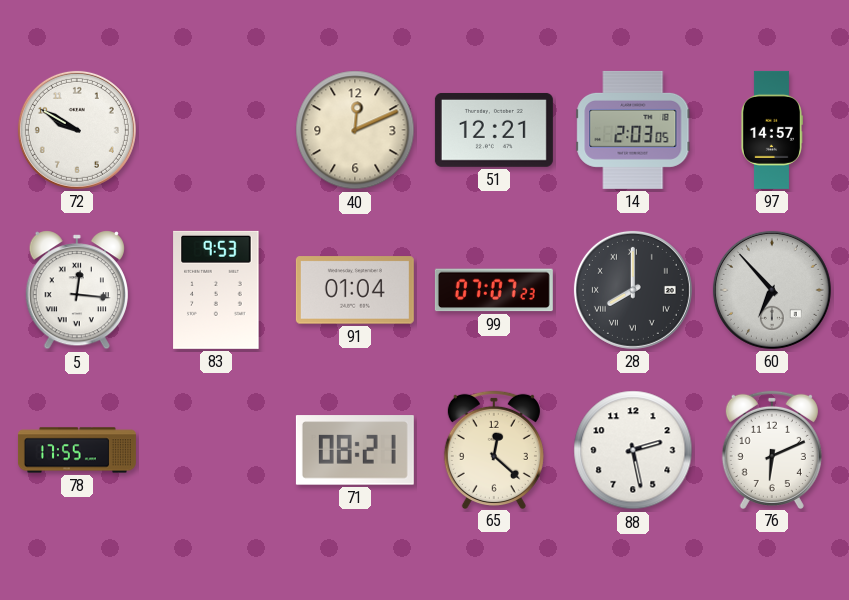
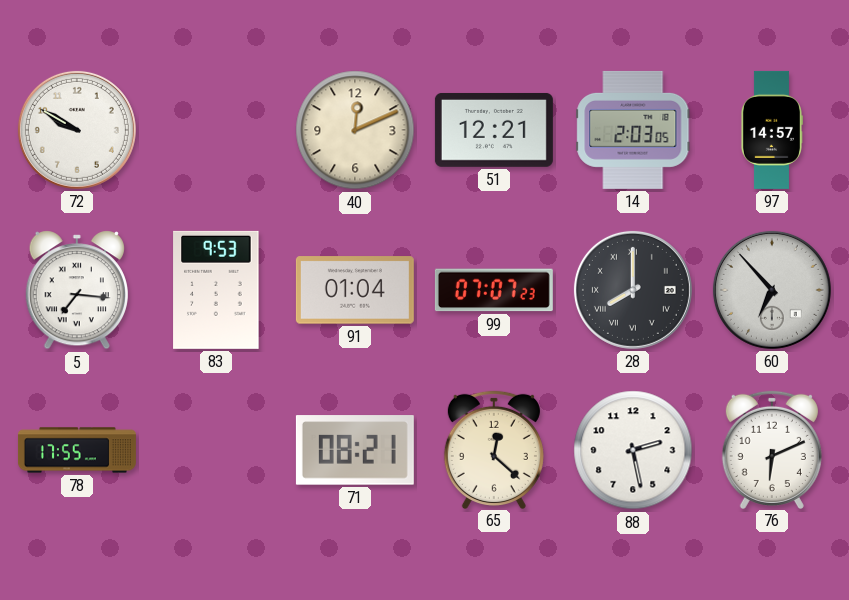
5: 12:16 -> 7:16
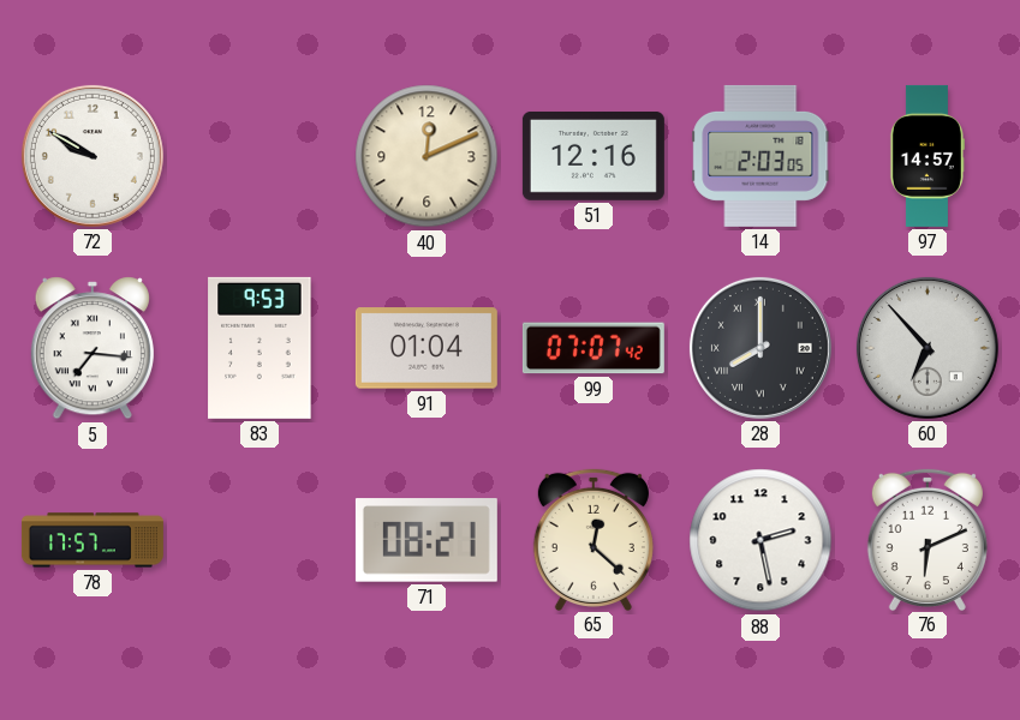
51: 12:21 -> 12:16
99: 07:07:23 -> 07:07:42
78: 17:55 -> 17:57
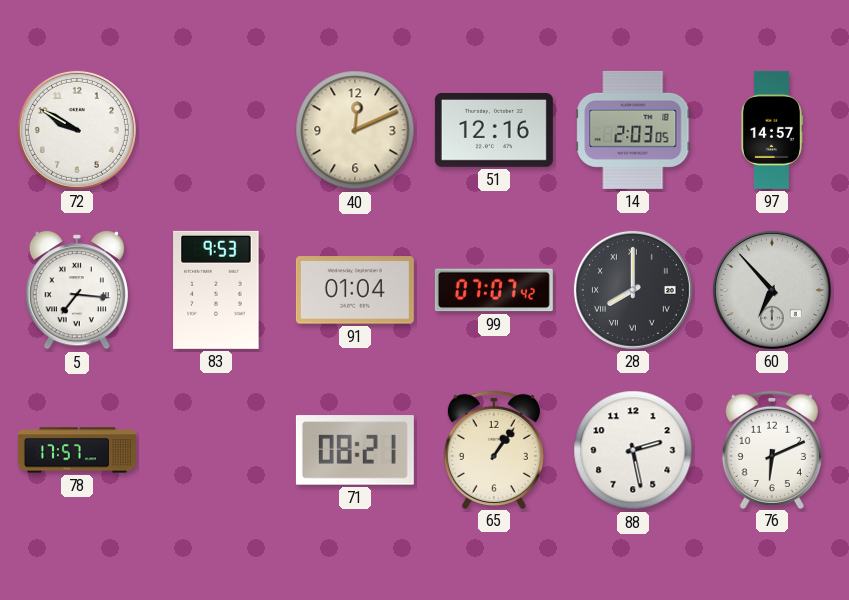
65: 12:22 -> 1:06
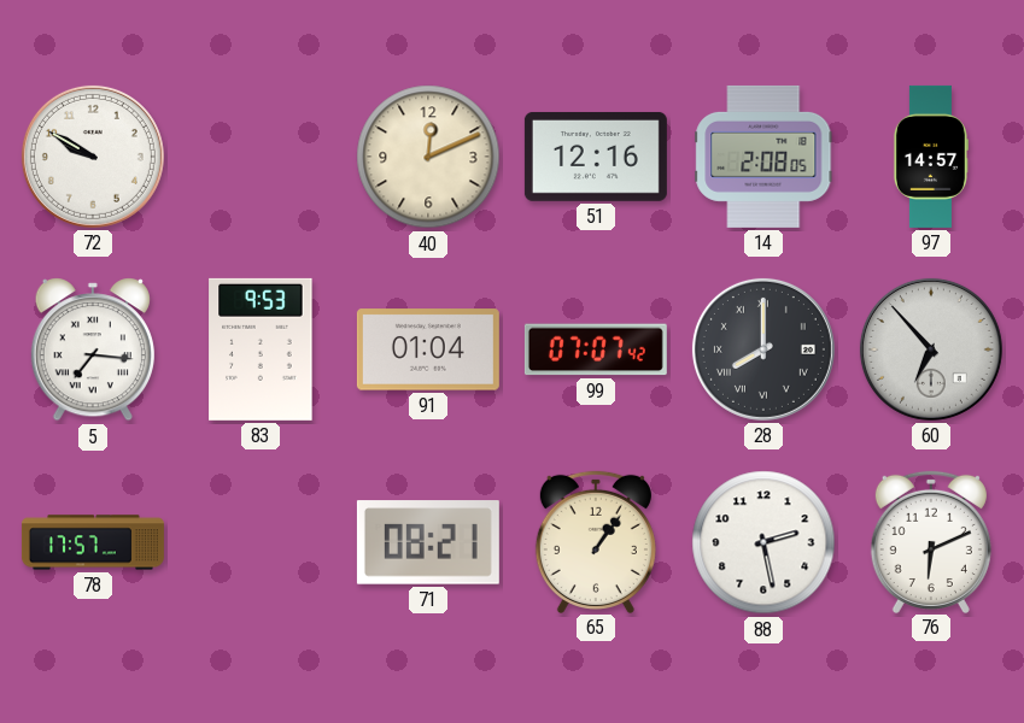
14: 2:03 -> 2:08
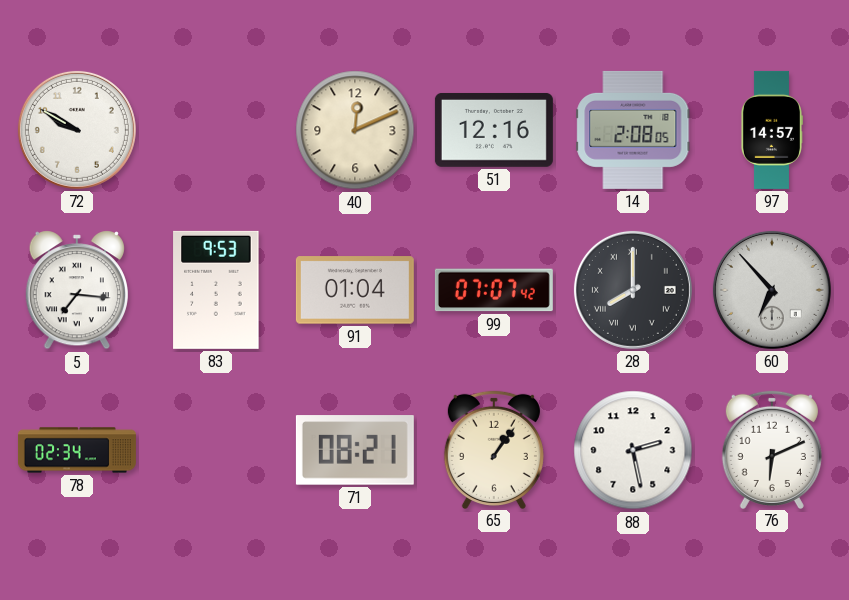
78: 17:57 -> 02:34
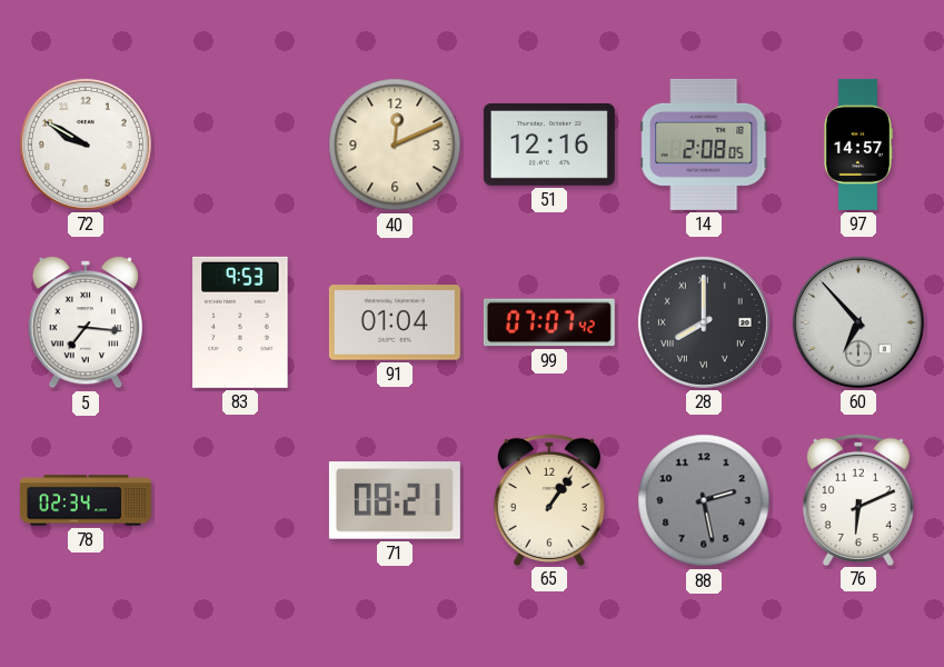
88 dial: white -> grey
